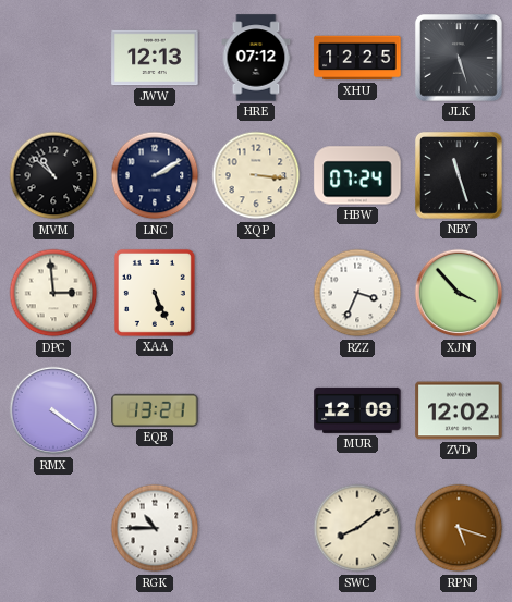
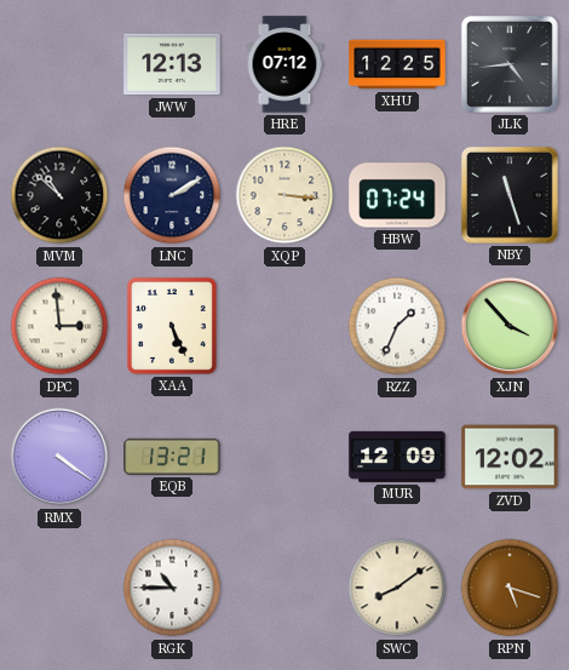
JLK: 5:27 -> 4:44
RZZ: 3:34 -> 1:34
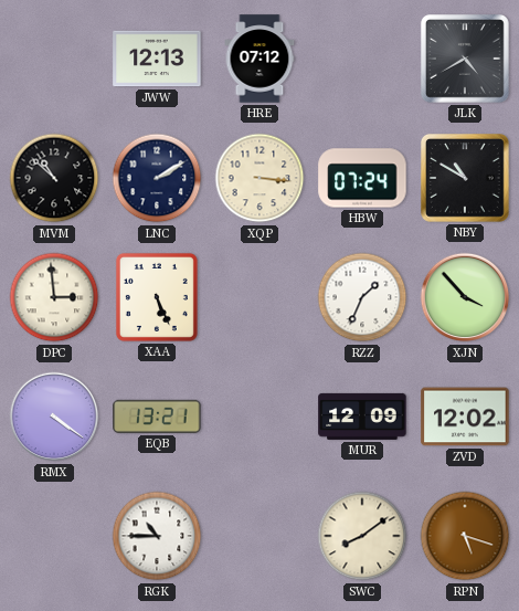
XHU: 12:25 -> none
JLK: 4:44 -> 4:40
NBY: 11:27 -> 10:50
